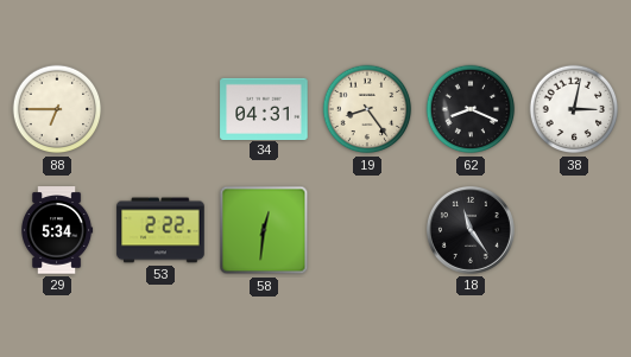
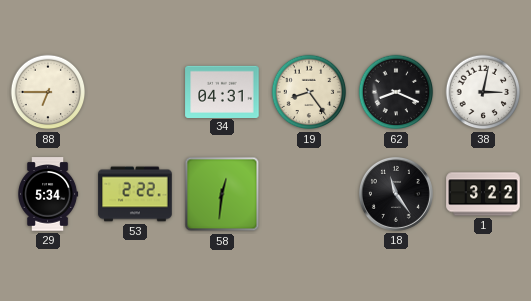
1: none -> 3:22
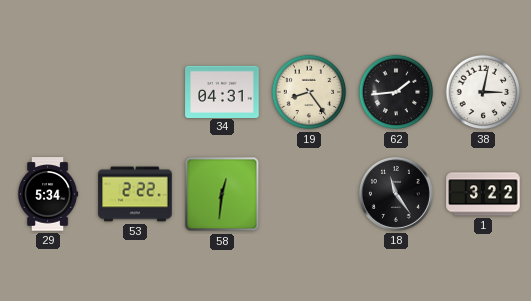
88: 6:45 -> none
62: 8:19 -> 1:44
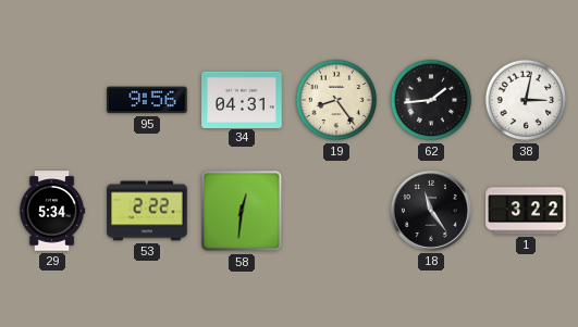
95: none -> 9:56
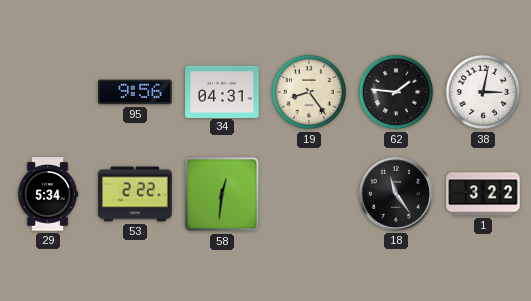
62: 1:44 -> 1:46
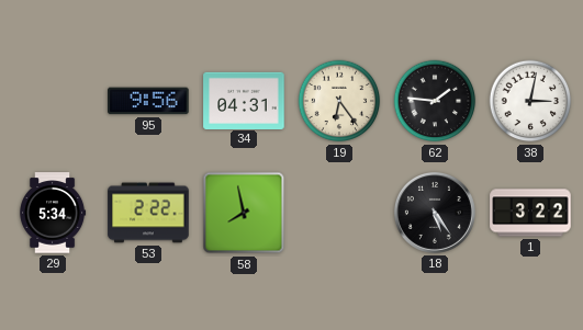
19: 8:24 -> 6:24
58: 12:31 -> 7:58
18: 11:24 -> 5:24
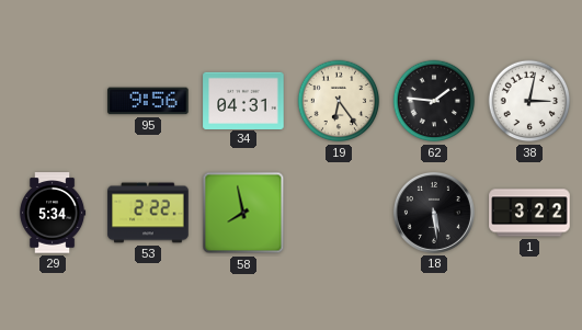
18: 5:24 -> 5:29
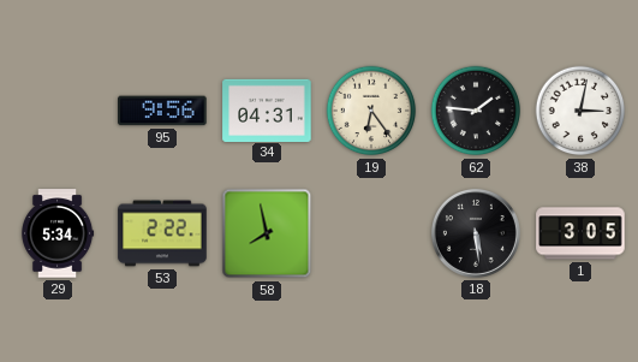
1: 3:22 -> 3:05
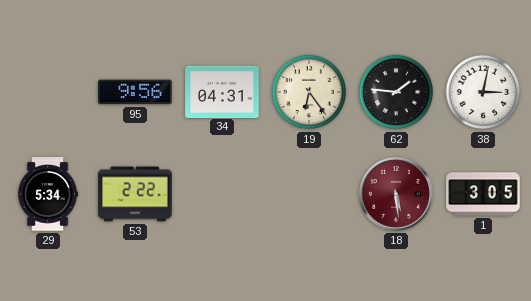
58: 7:58 -> none
18 dial: black -> burgundy
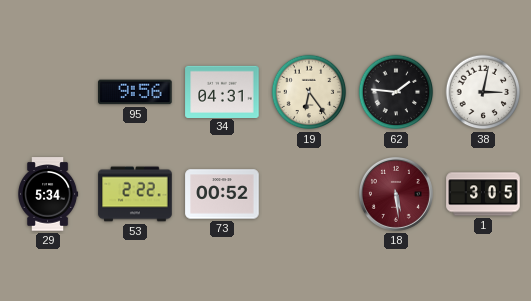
73: none -> 00:52
